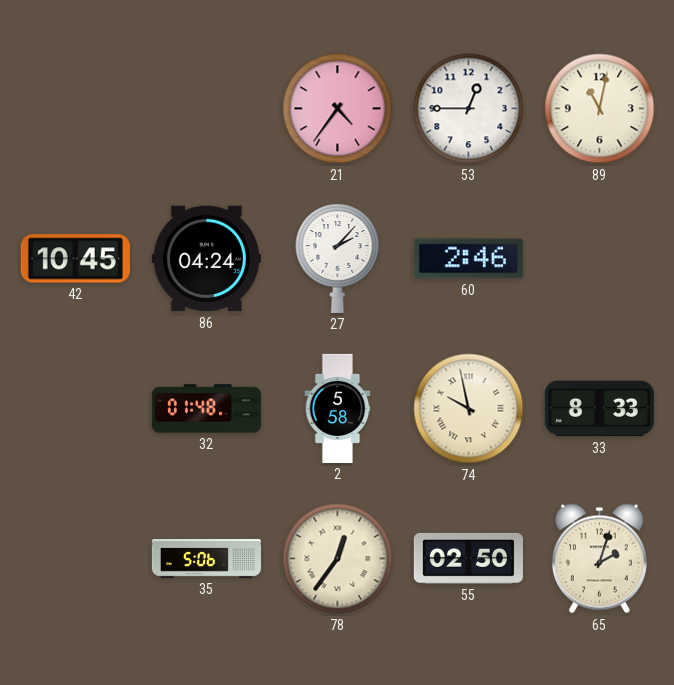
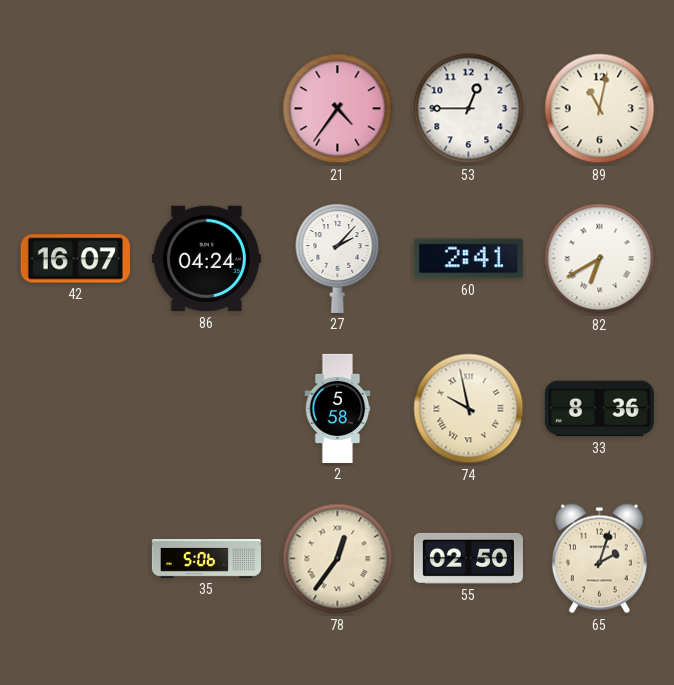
42: 10:45 -> 16:07
60: 2:46 -> 2:41
82: none -> 6:40
32: 01:48 -> none
33: 8:33 -> 8:36
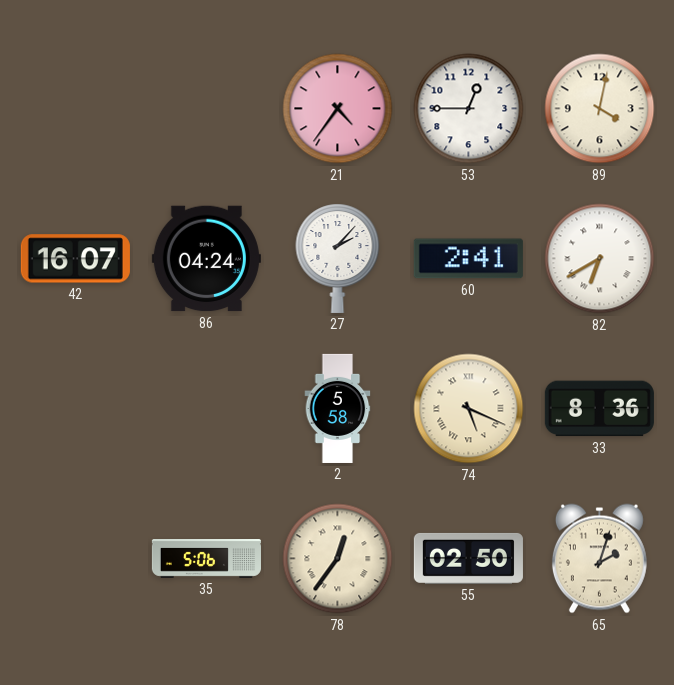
89: 11:02 -> 4:02
74: 9:58 -> 5:19
